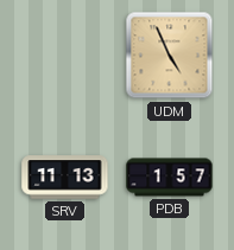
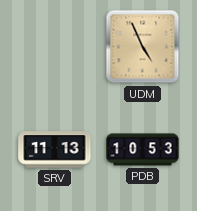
PDB: 1:57 -> 10:53
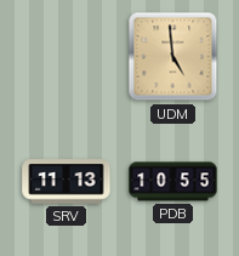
UDM: 4:56 -> 4:59
PDB: 10:53 -> 10:55
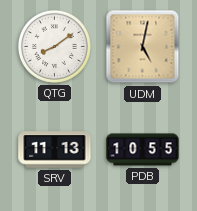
QTG: none -> 8:09
UDM: 4:59 -> 5:02
